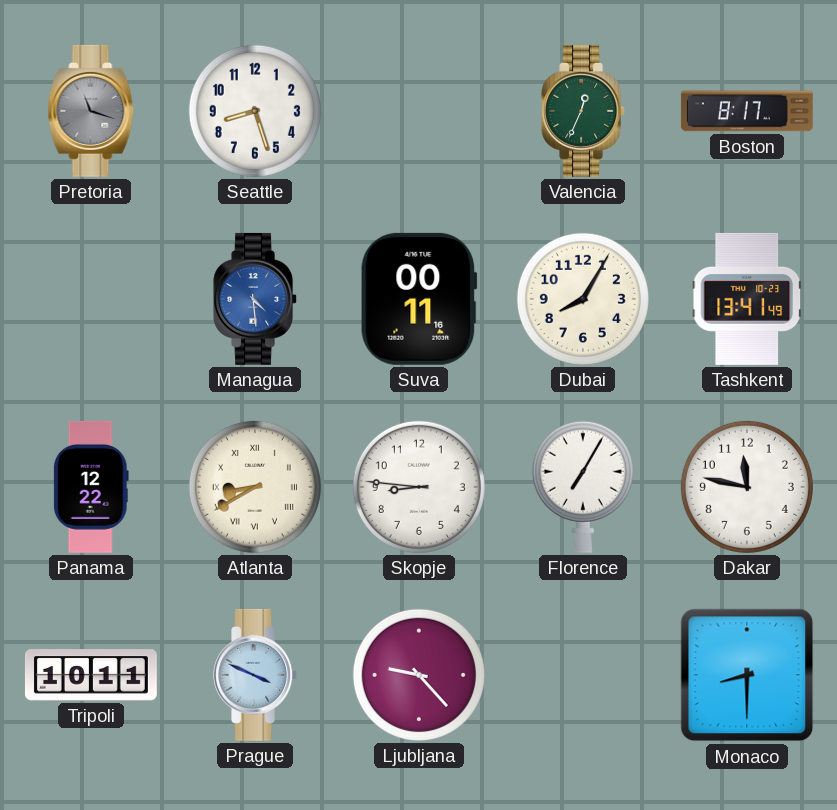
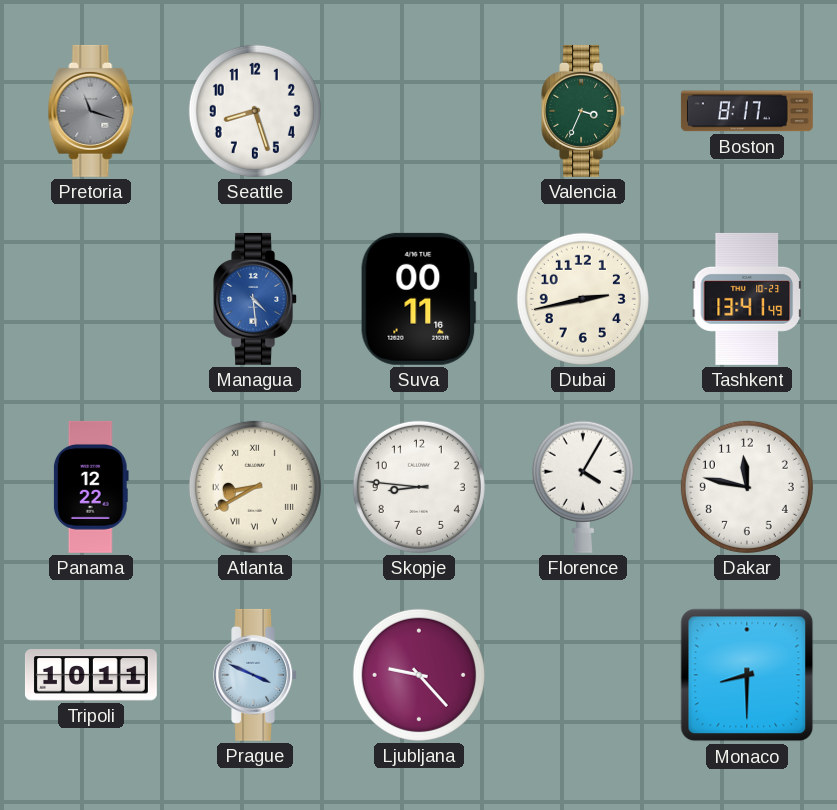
Valencia: 12:34 -> 3:34
Dubai: 8:05 -> 2:43
Florence: 7:05 -> 4:05
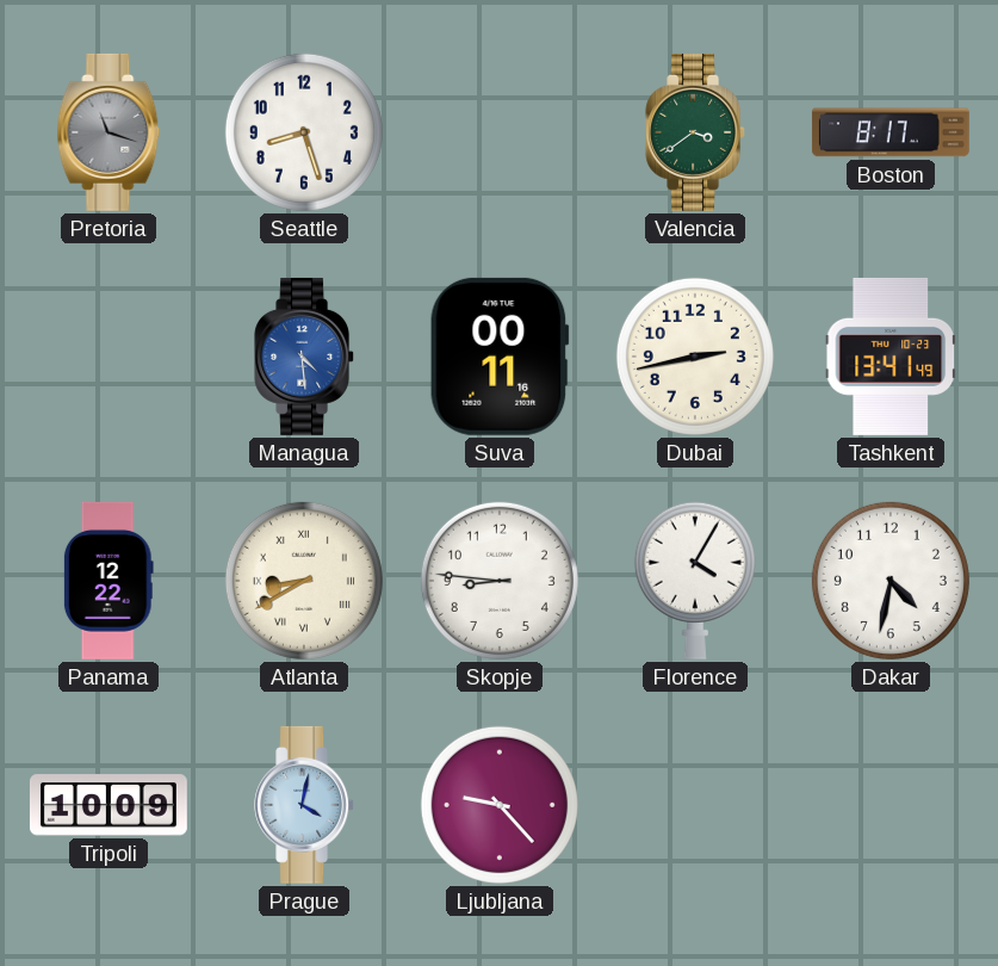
Valencia: 3:34 -> 3:39
Dakar: 11:47 -> 4:32
Tripoli: 10:11 -> 10:09
Prague: 3:49 -> 4:02
Monaco: 8:30 -> none
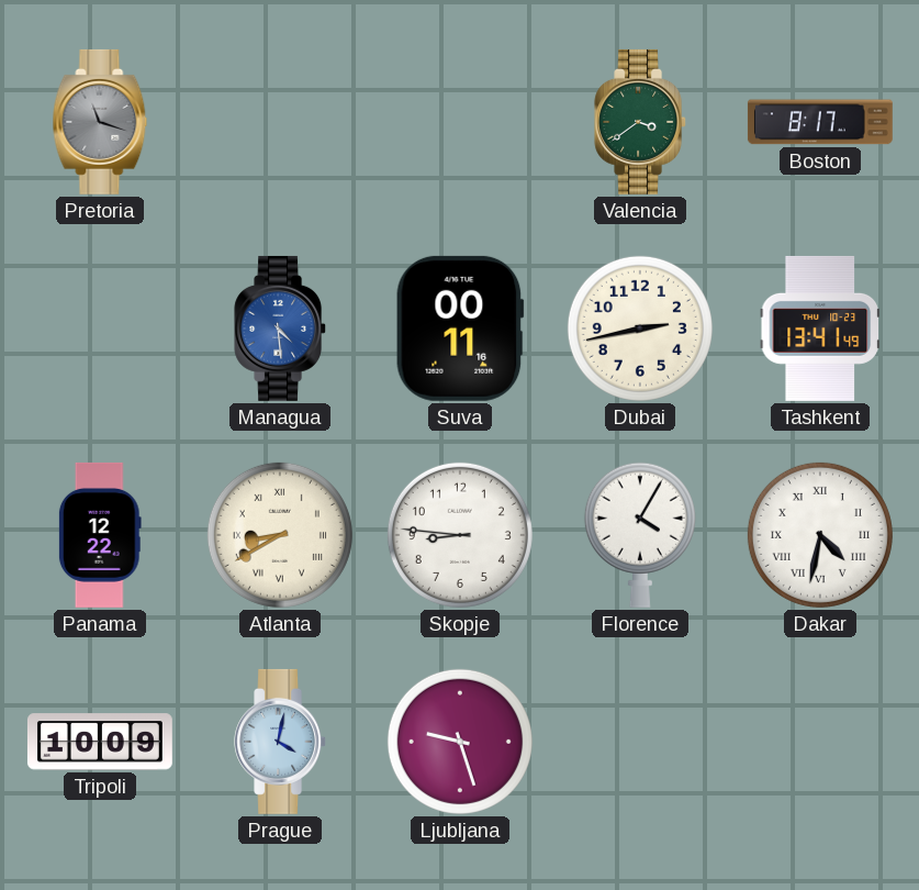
Seattle: 8:27 -> none
Dakar numerals: Arabic -> Roman
Ljubljana: 9:23 -> 9:27
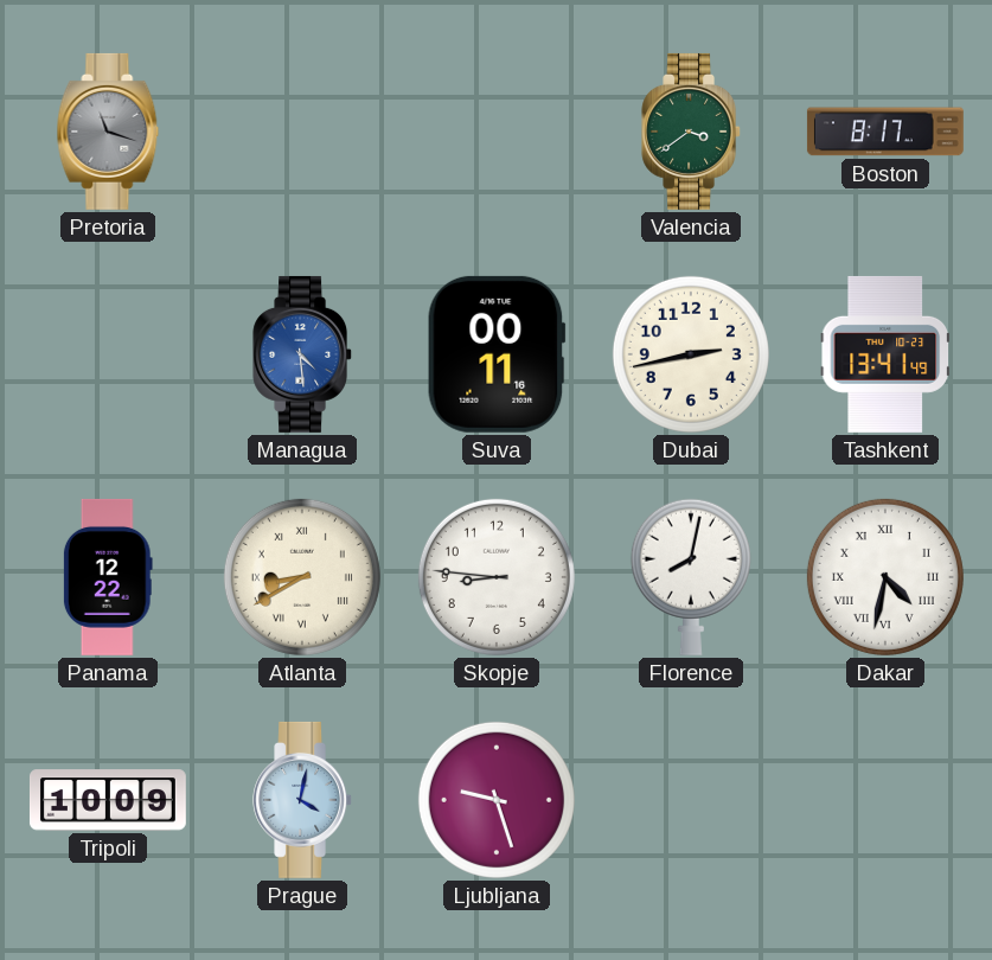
Florence: 4:05 -> 8:02
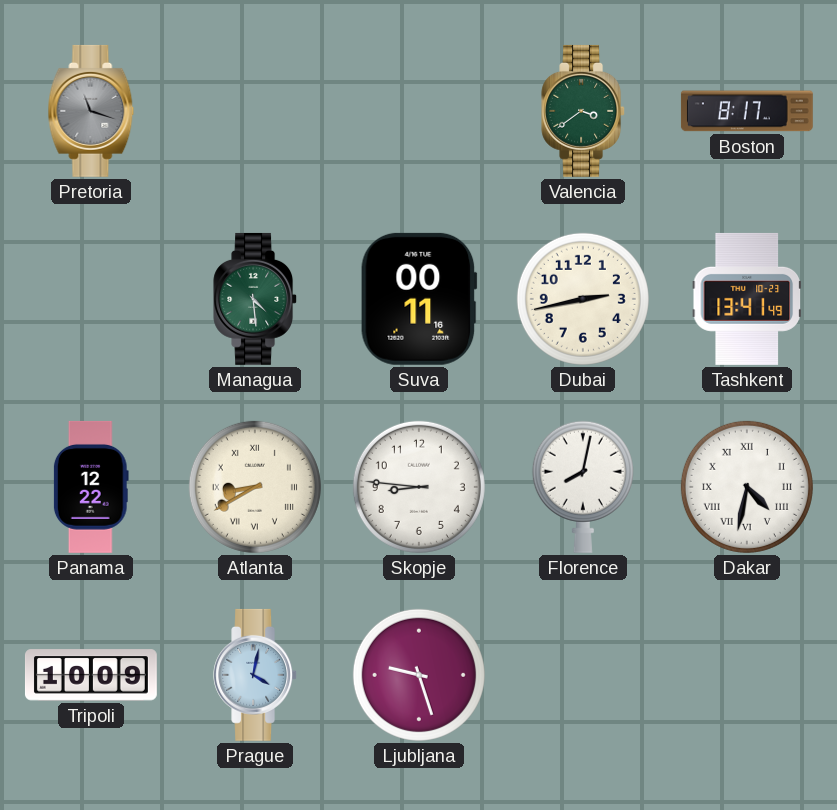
Managua dial: blue -> green
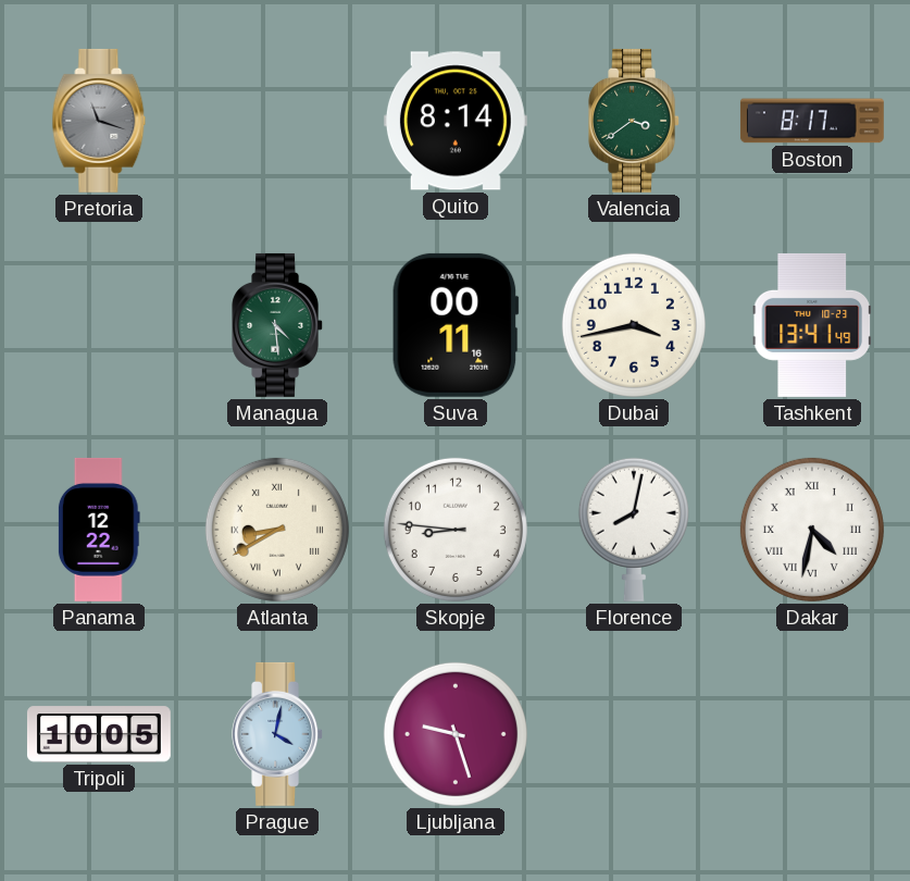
Quito: none -> 8:14
Dubai: 2:43 -> 3:43
Tripoli: 10:09 -> 10:05
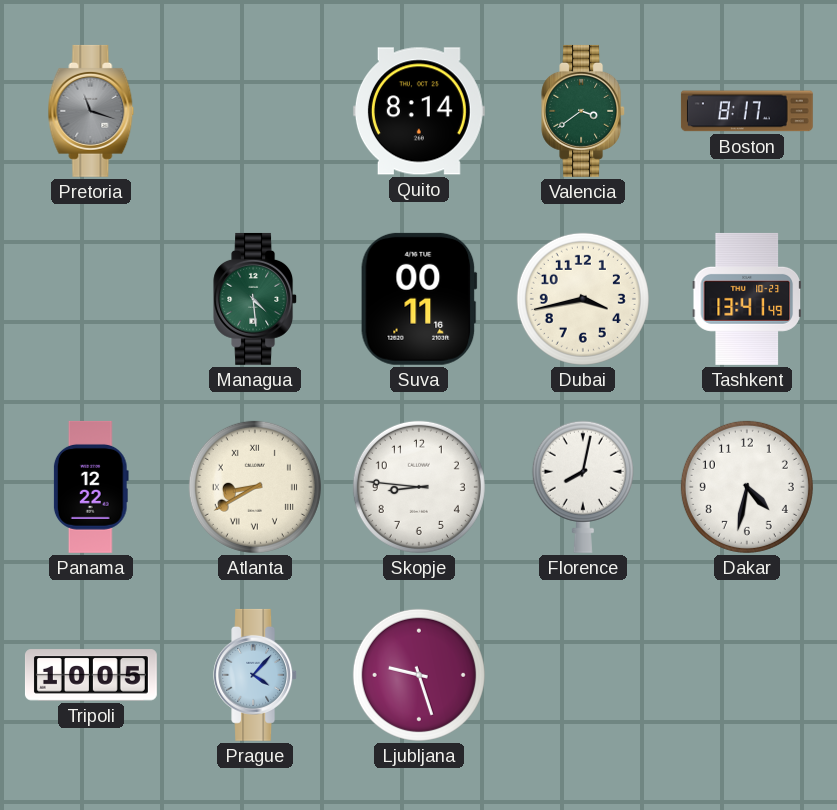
Dakar numerals: Roman -> Arabic
Prague: 4:02 -> 4:07
